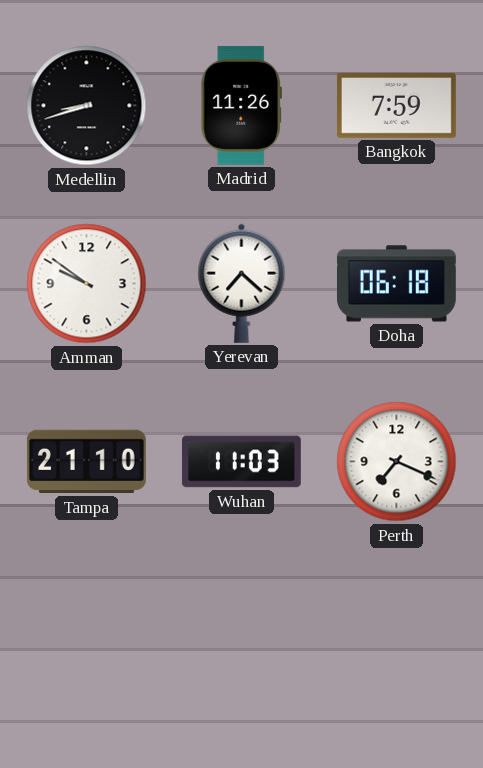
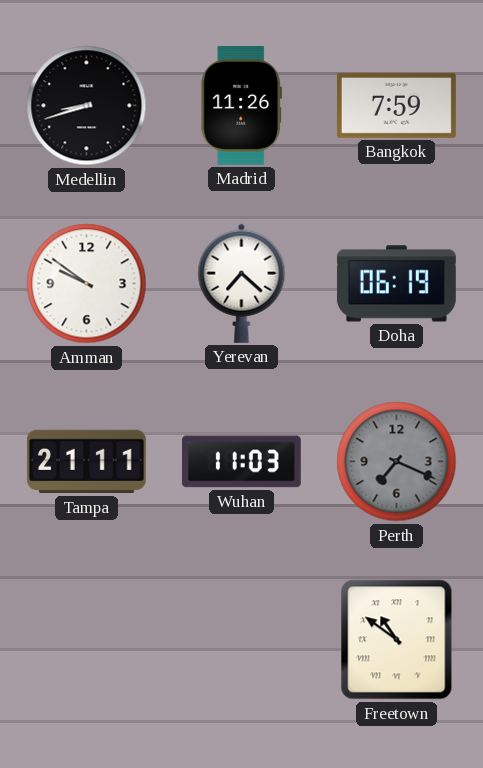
Doha: 06:18 -> 06:19
Tampa: 21:10 -> 21:11
Perth dial: white -> grey
Freetown: none -> 10:51
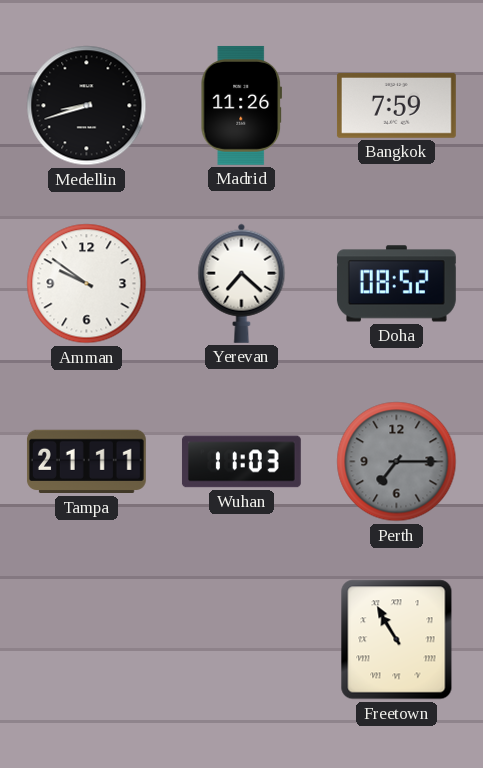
Doha: 06:19 -> 08:52
Perth: 7:19 -> 7:15
Freetown: 10:51 -> 10:55
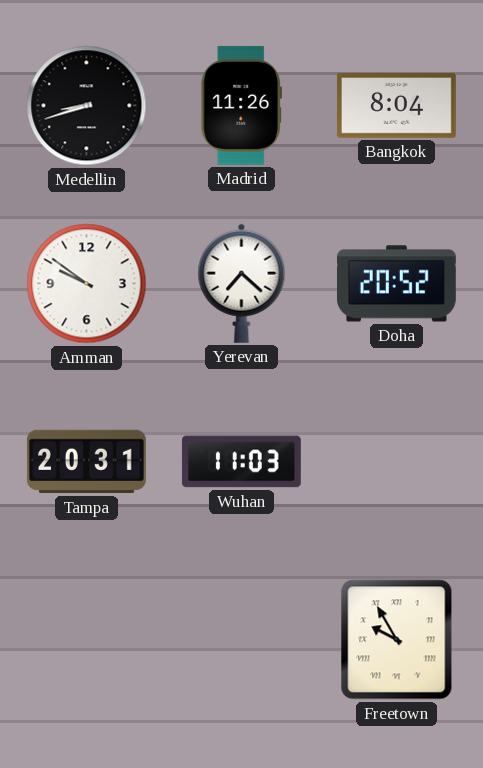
Bangkok: 7:59 -> 8:04
Doha: 08:52 -> 20:52
Tampa: 21:11 -> 20:31
Perth: 7:15 -> none
Freetown: 10:55 -> 9:55
